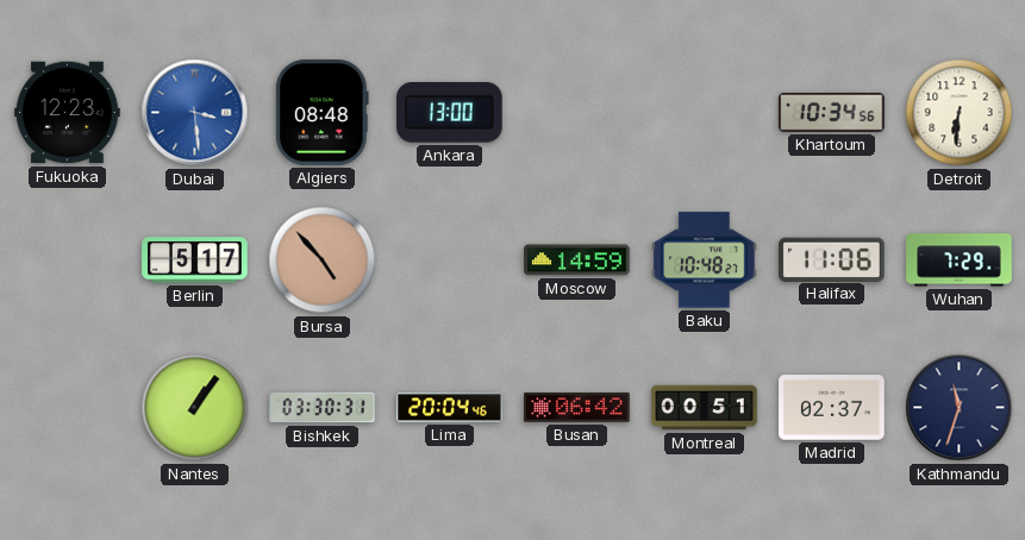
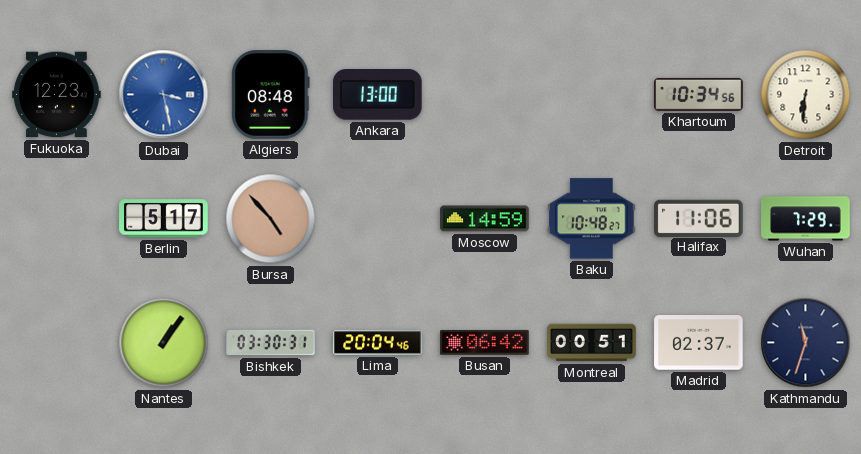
Dubai: 3:29 -> 3:28
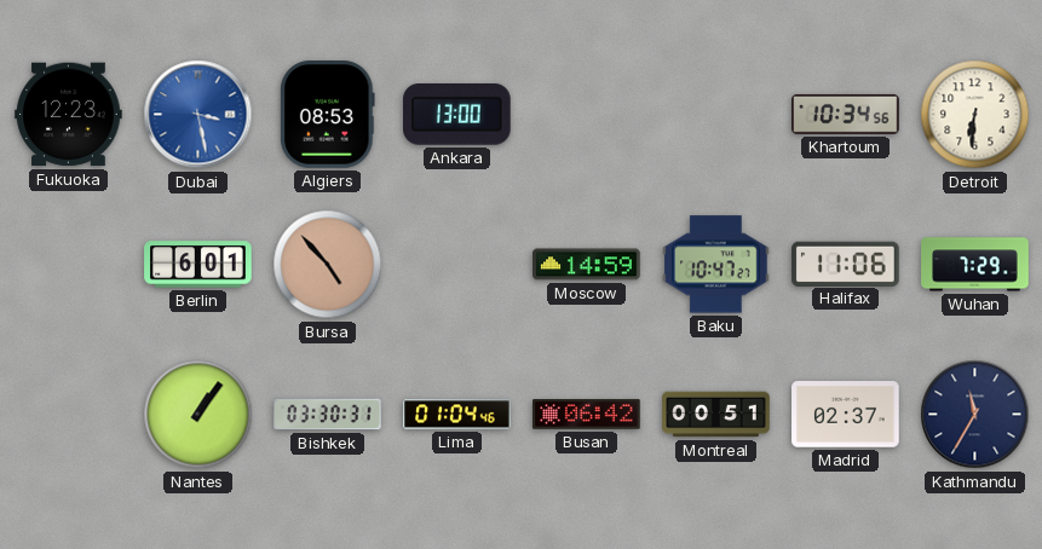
Algiers: 08:48 -> 08:53
Berlin: 5:17 -> 6:01
Baku: 10:48 -> 10:47
Lima: 20:04 -> 01:04
Kathmandu: 11:33 -> 11:35
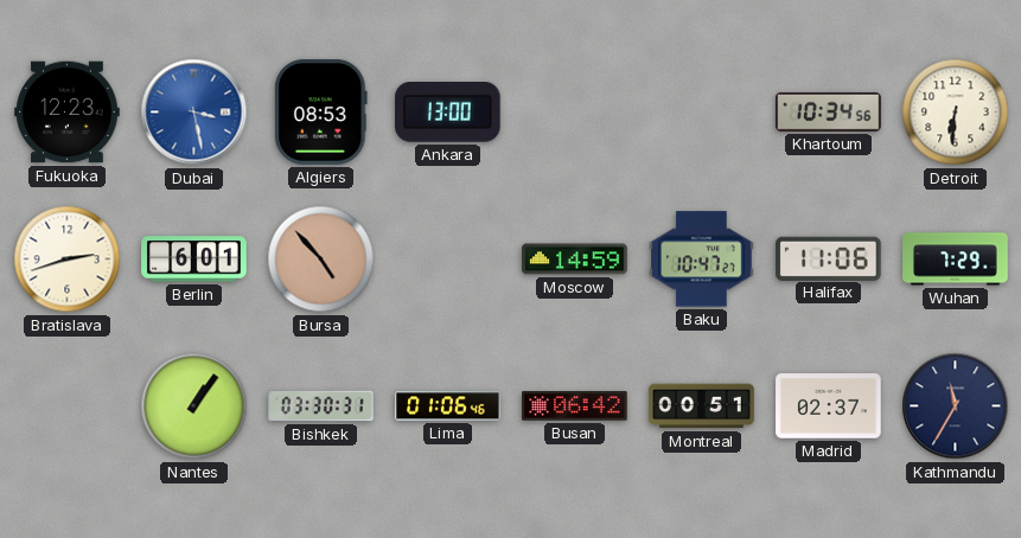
Bratislava: none -> 2:42
Lima: 01:04 -> 01:06
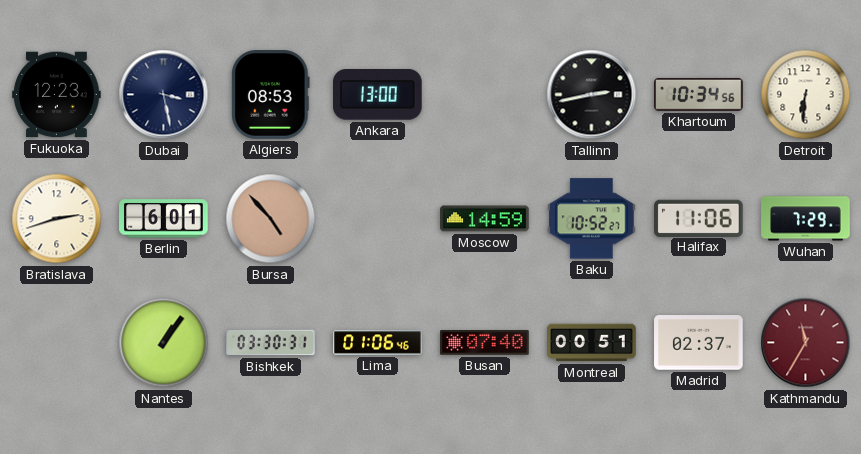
Dubai dial: blue -> navy
Tallinn: none -> 2:43
Baku: 10:47 -> 10:52
Busan: 06:42 -> 07:40
Kathmandu dial: navy -> burgundy
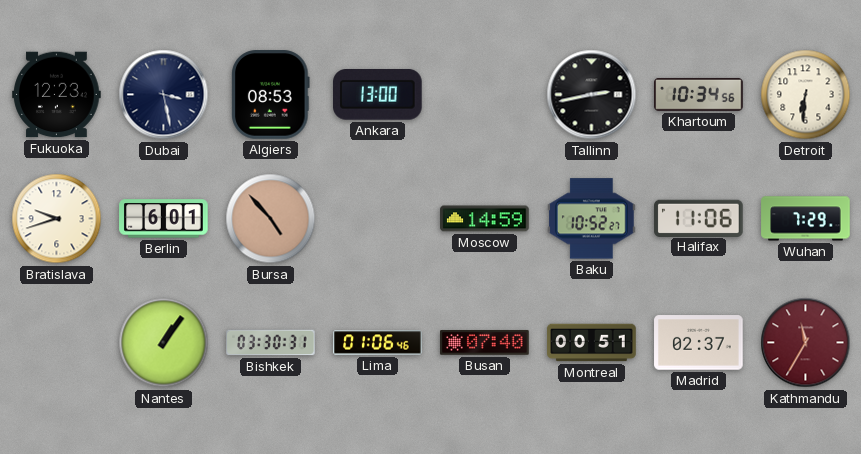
Bratislava: 2:42 -> 9:42
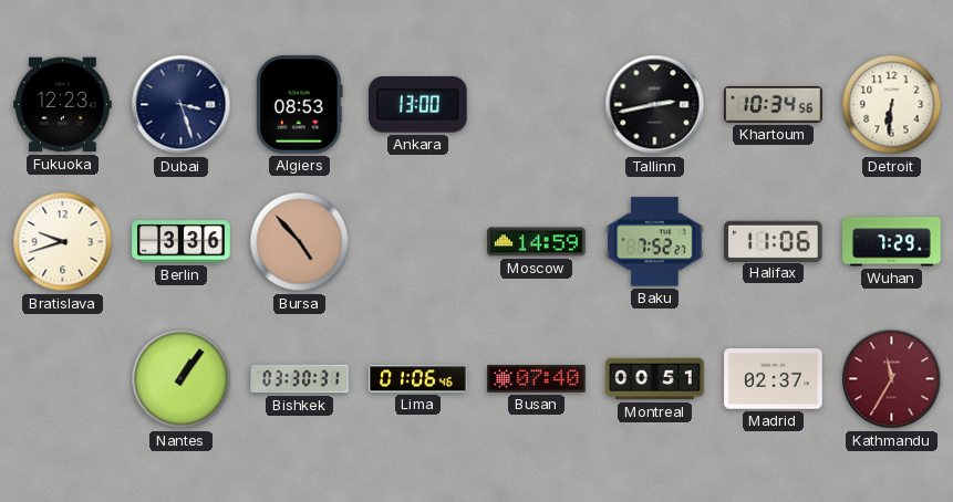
Dubai: 3:28 -> 3:27
Berlin: 6:01 -> 3:36
Baku: 10:52 -> 7:52
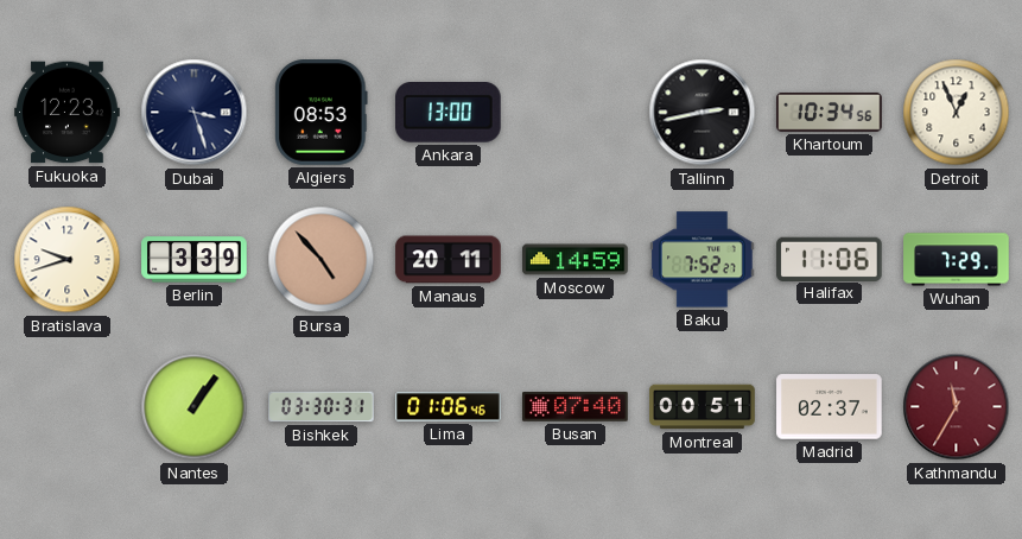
Detroit: 6:31 -> 12:56
Berlin: 3:36 -> 3:39
Manaus: none -> 20:11
